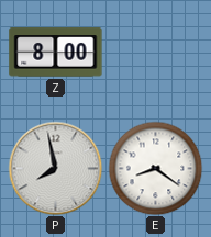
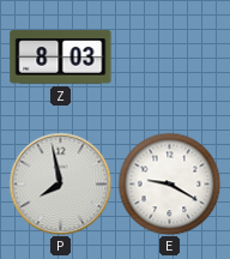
Z: 8:00 -> 8:03
E: 8:21 -> 9:20
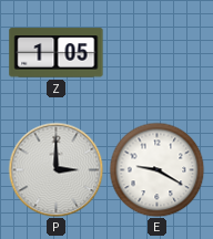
Z: 8:03 -> 1:05
P: 7:58 -> 3:00
